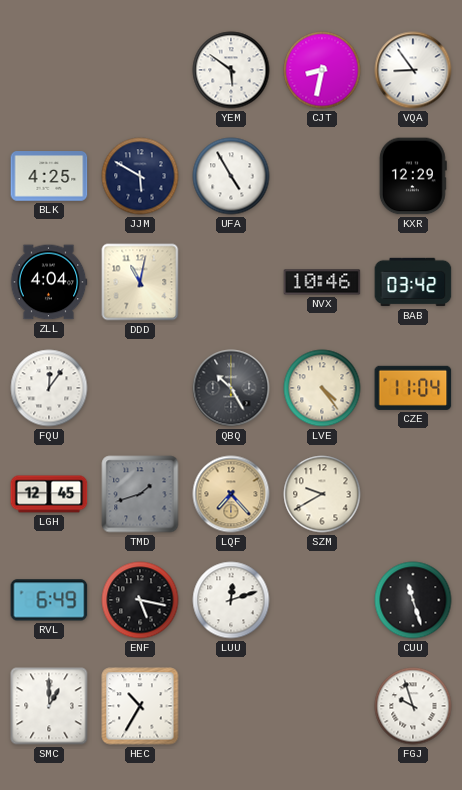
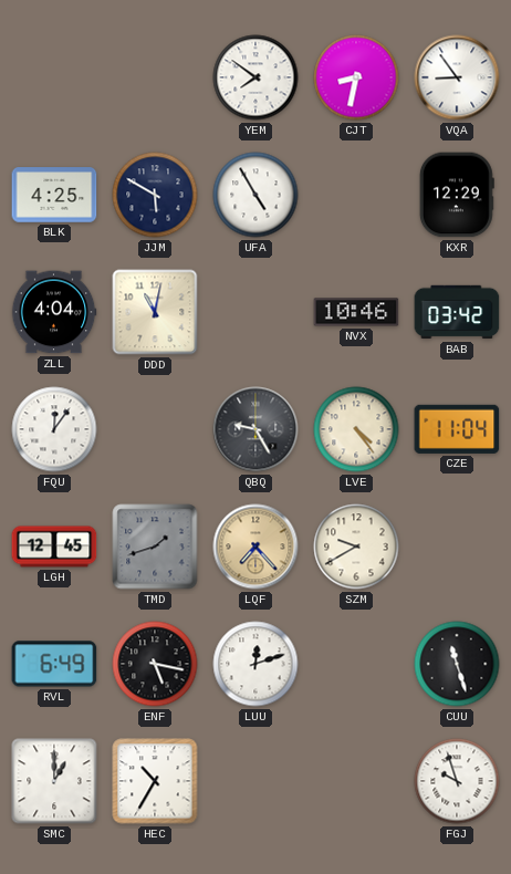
YEM: 5:51 -> 7:51
QBQ: 10:25 -> 9:25
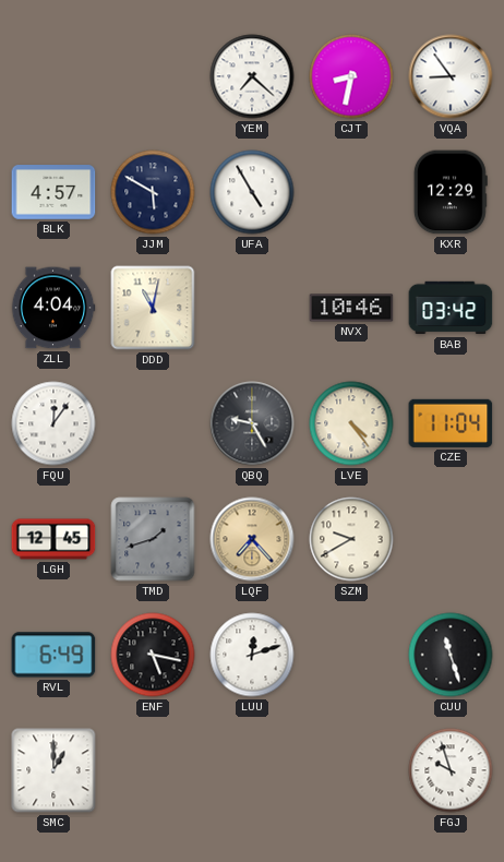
YEM: 7:51 -> 7:22
BLK: 4:25 -> 4:57
HEC: 10:35 -> none
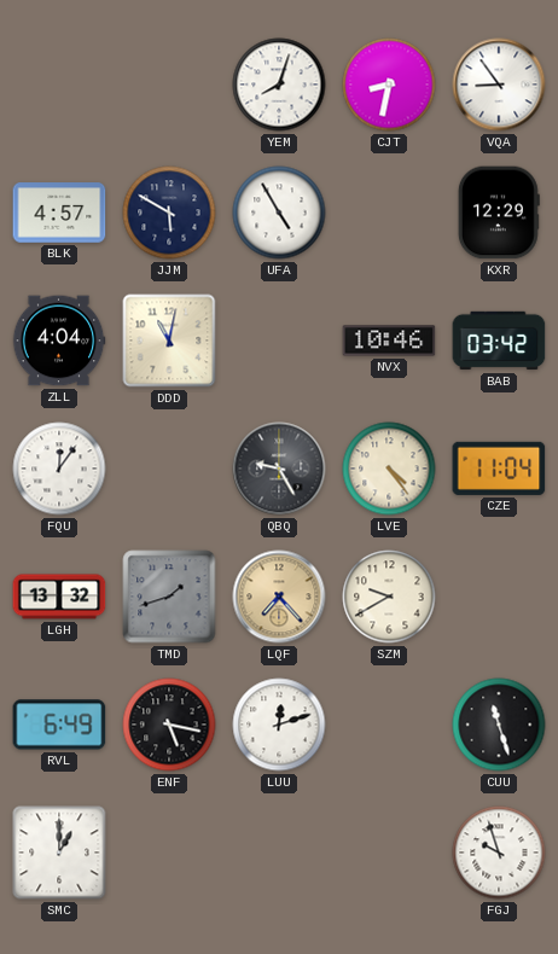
YEM: 7:22 -> 8:03
LGH: 12:45 -> 13:32
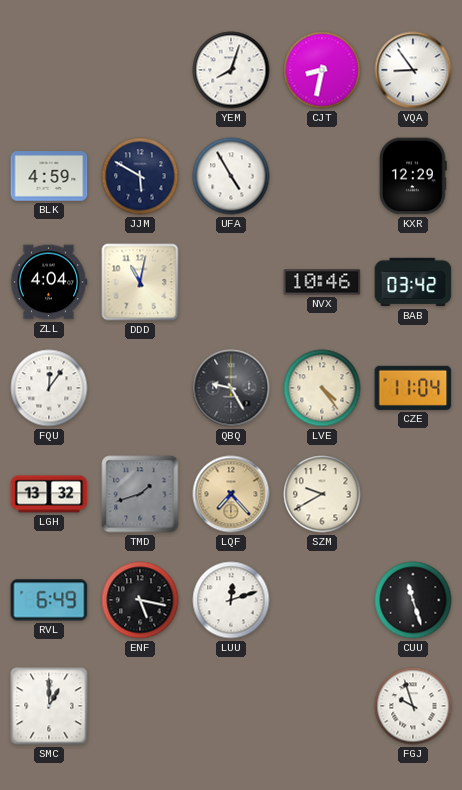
BLK: 4:57 -> 4:59
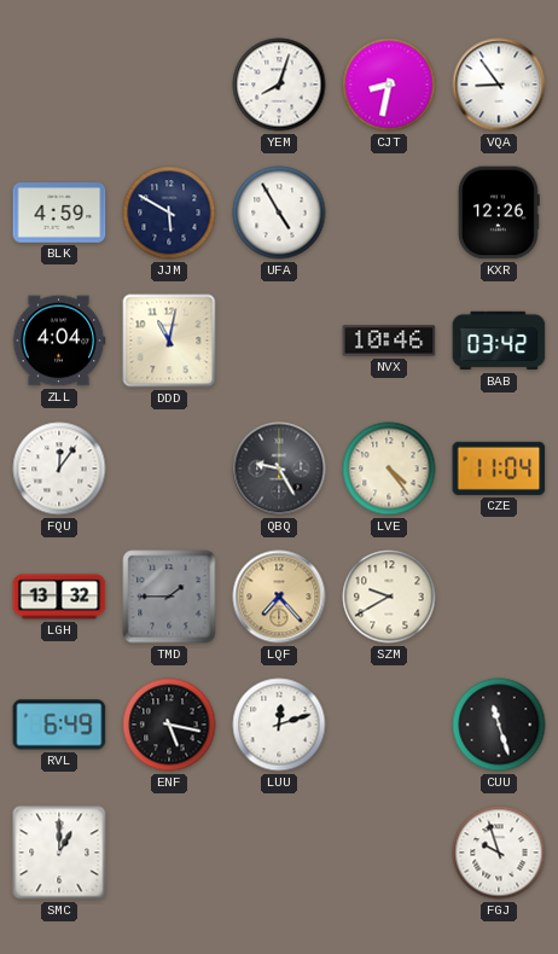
KXR: 12:29 -> 12:26
TMD: 1:42 -> 1:45
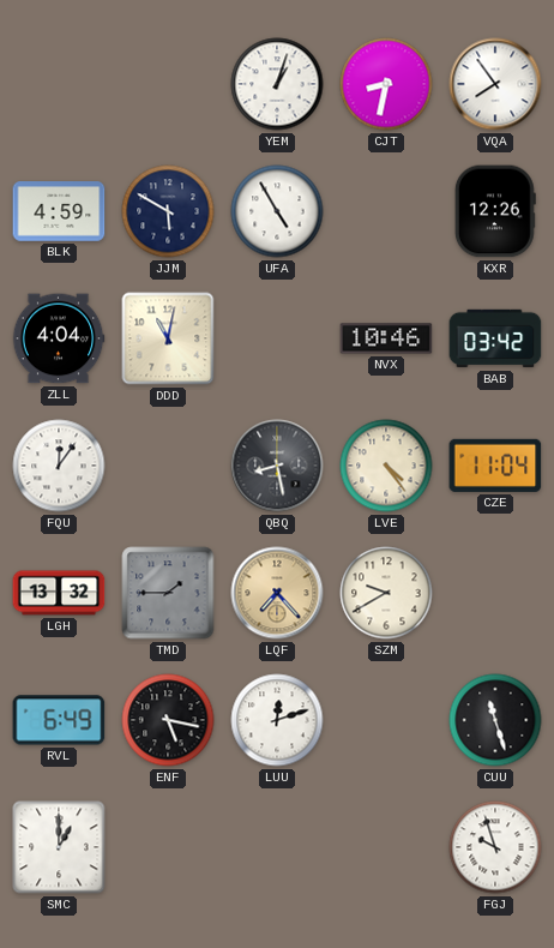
YEM: 8:03 -> 1:03
VQA: 8:54 -> 7:54
QBQ: 9:25 -> 8:28
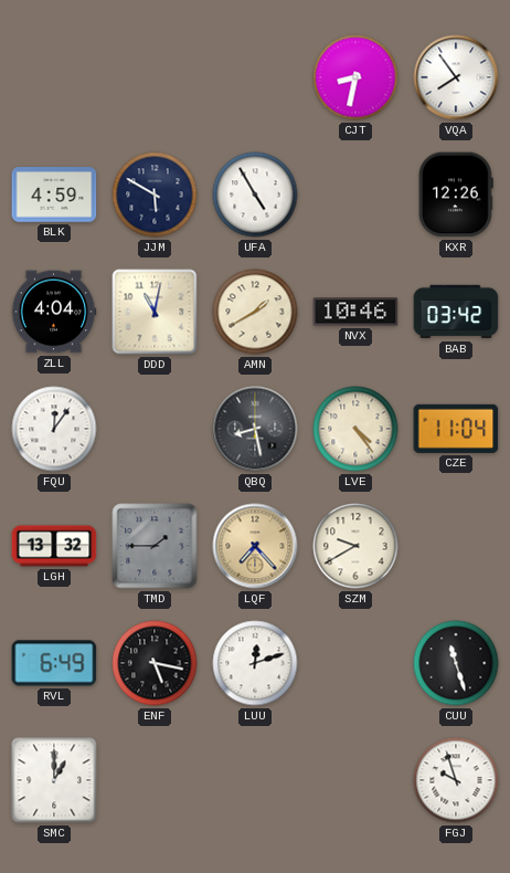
YEM: 1:03 -> none
AMN: none -> 1:40
